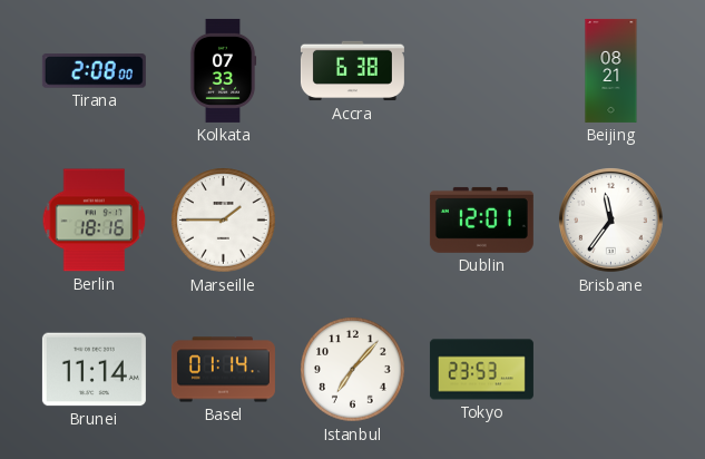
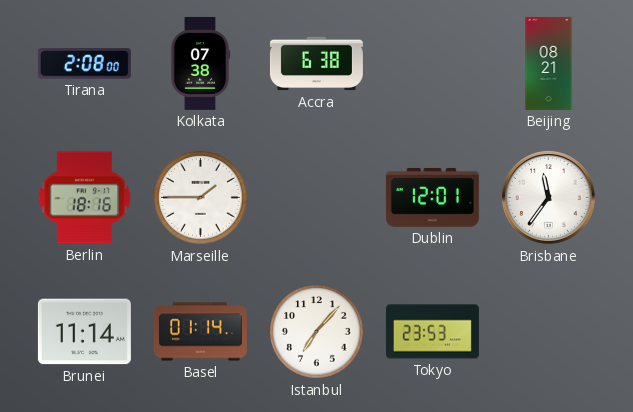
Kolkata: 07:33 -> 07:38
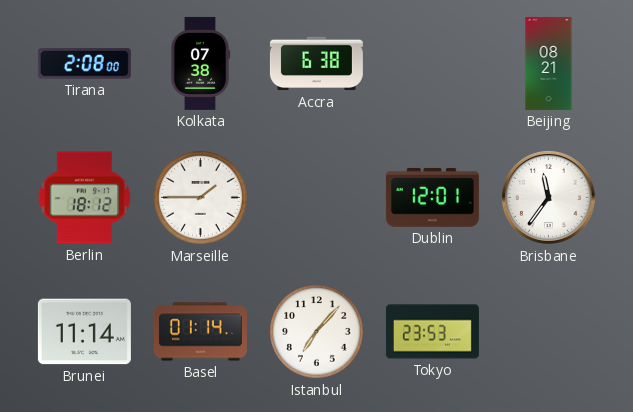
Berlin: 18:16 -> 18:12
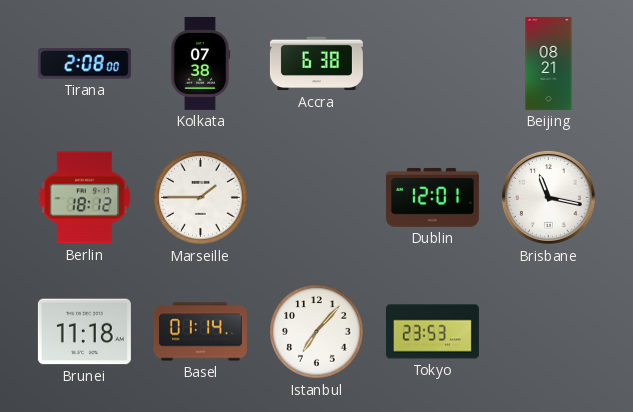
Brisbane: 11:36 -> 11:17
Brunei: 11:14 -> 11:18
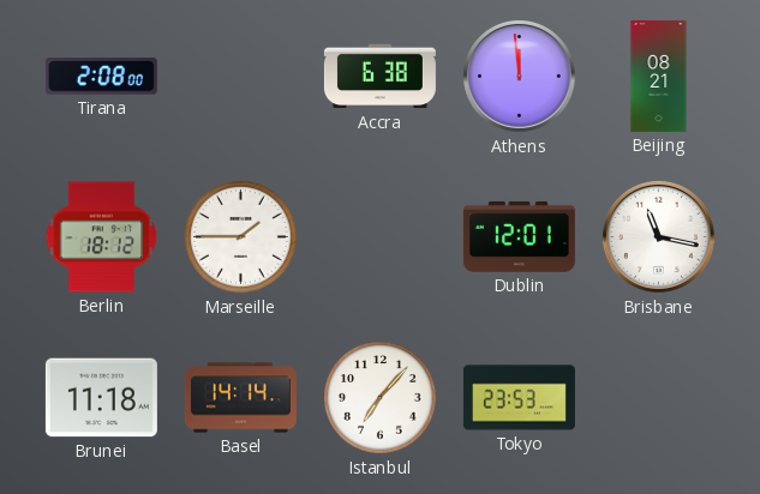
Kolkata: 07:38 -> none
Athens: none -> 11:59
Basel: 01:14 -> 14:14
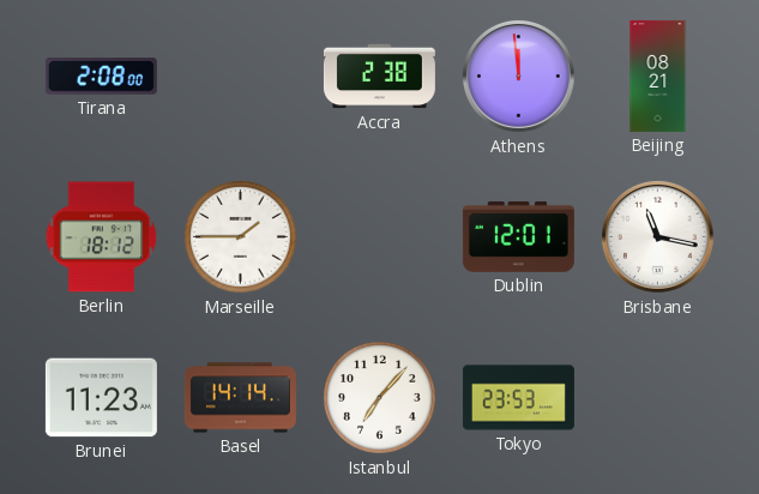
Accra: 6:38 -> 2:38
Brunei: 11:18 -> 11:23
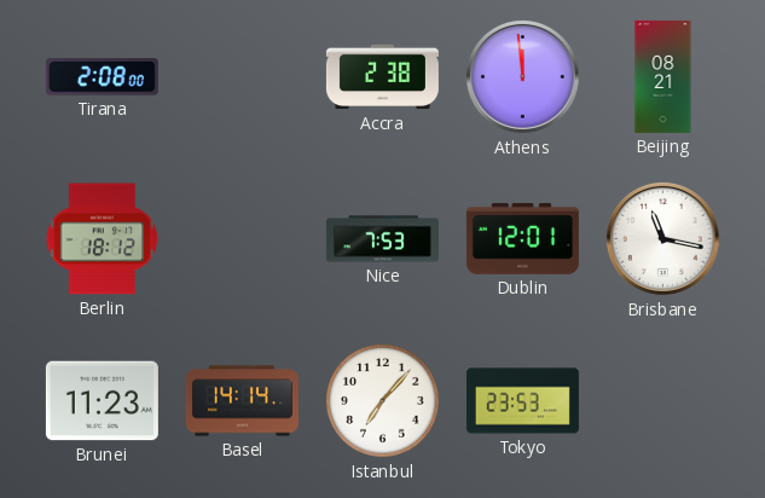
Marseille: 1:45 -> none
Nice: none -> 7:53
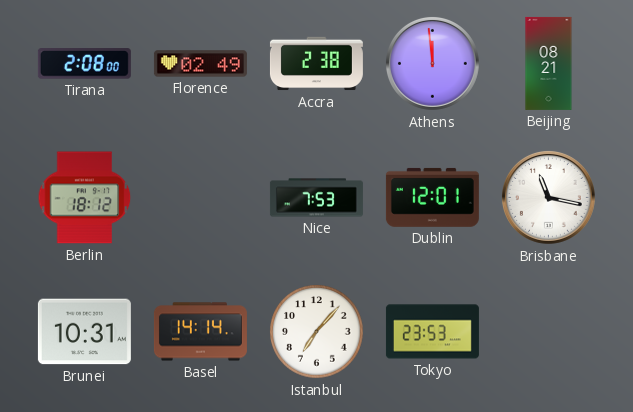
Florence: none -> 02:49
Brunei: 11:23 -> 10:31
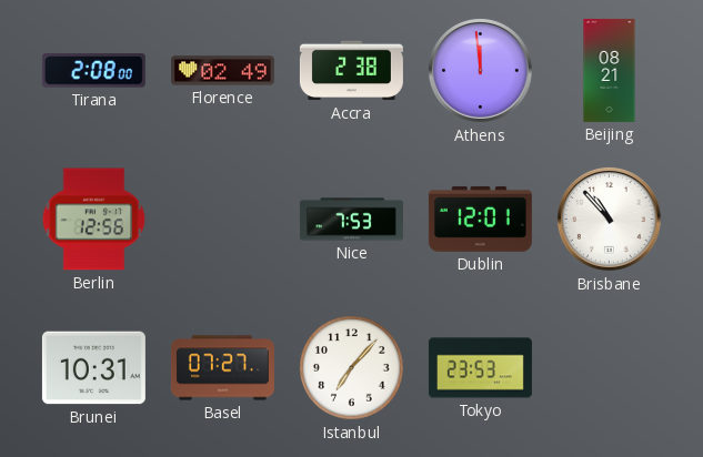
Berlin: 18:12 -> 12:56
Brisbane: 11:17 -> 10:53
Basel: 14:14 -> 07:27
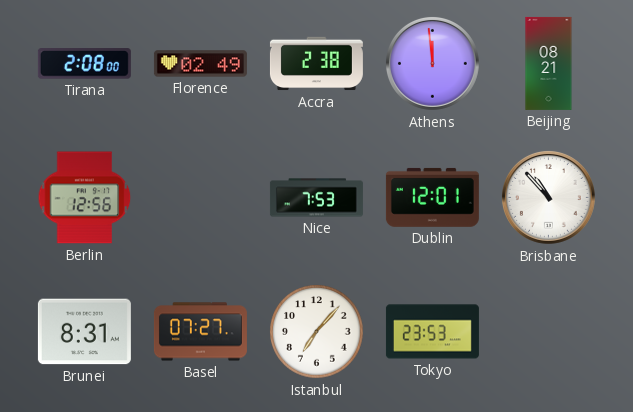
Brunei: 10:31 -> 8:31
